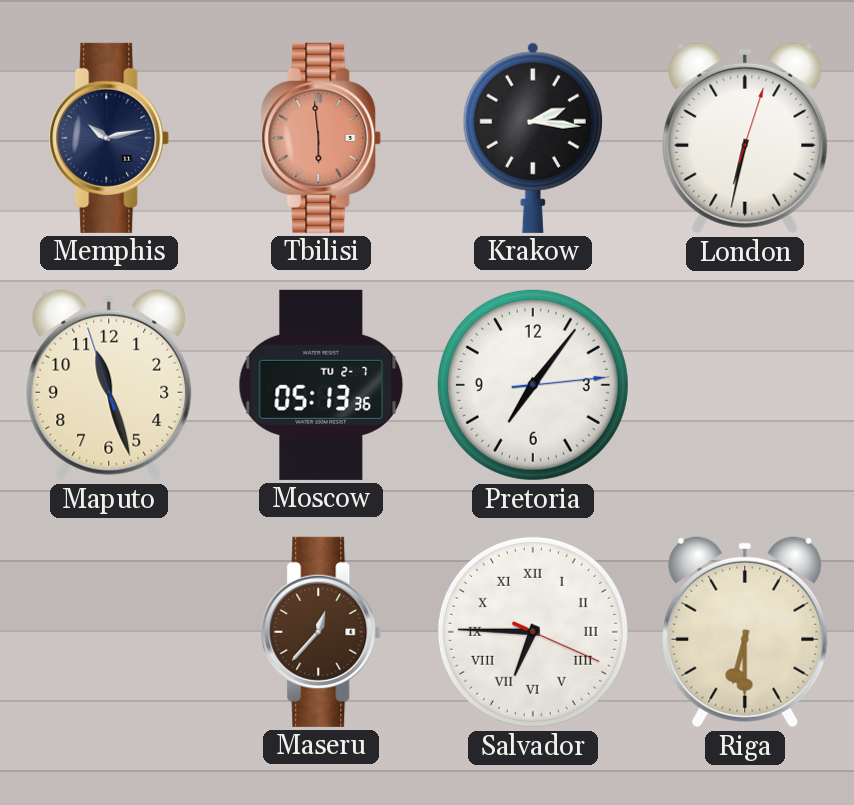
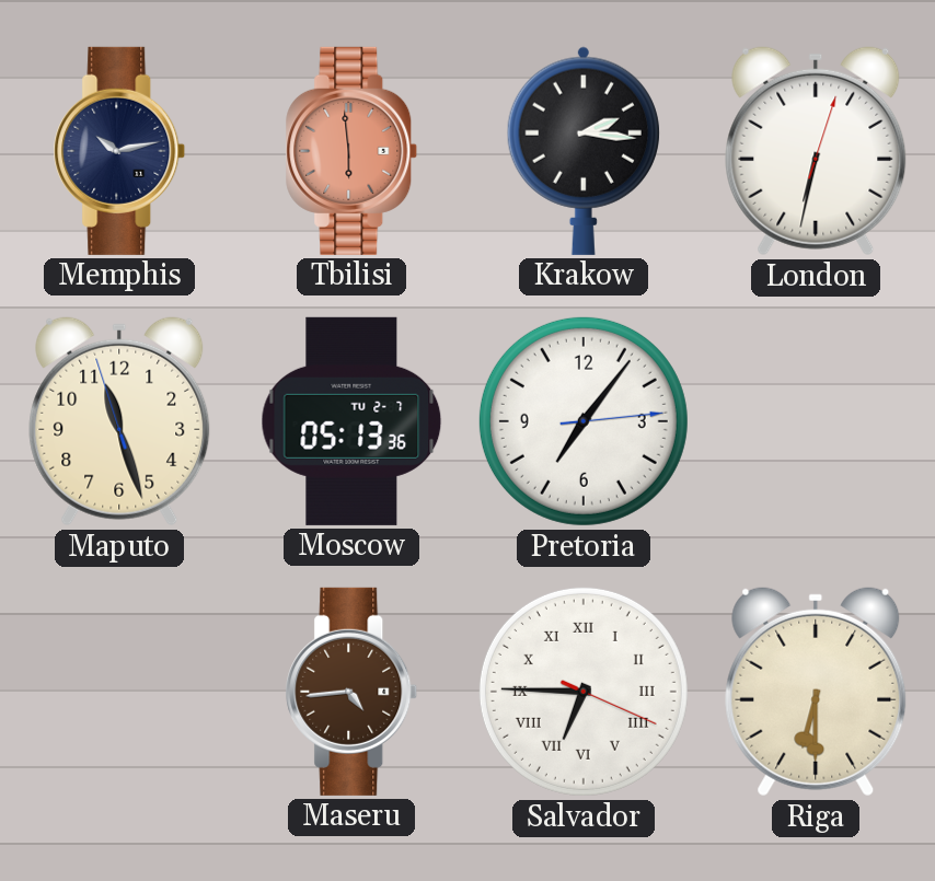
Maseru: 12:37 -> 4:44
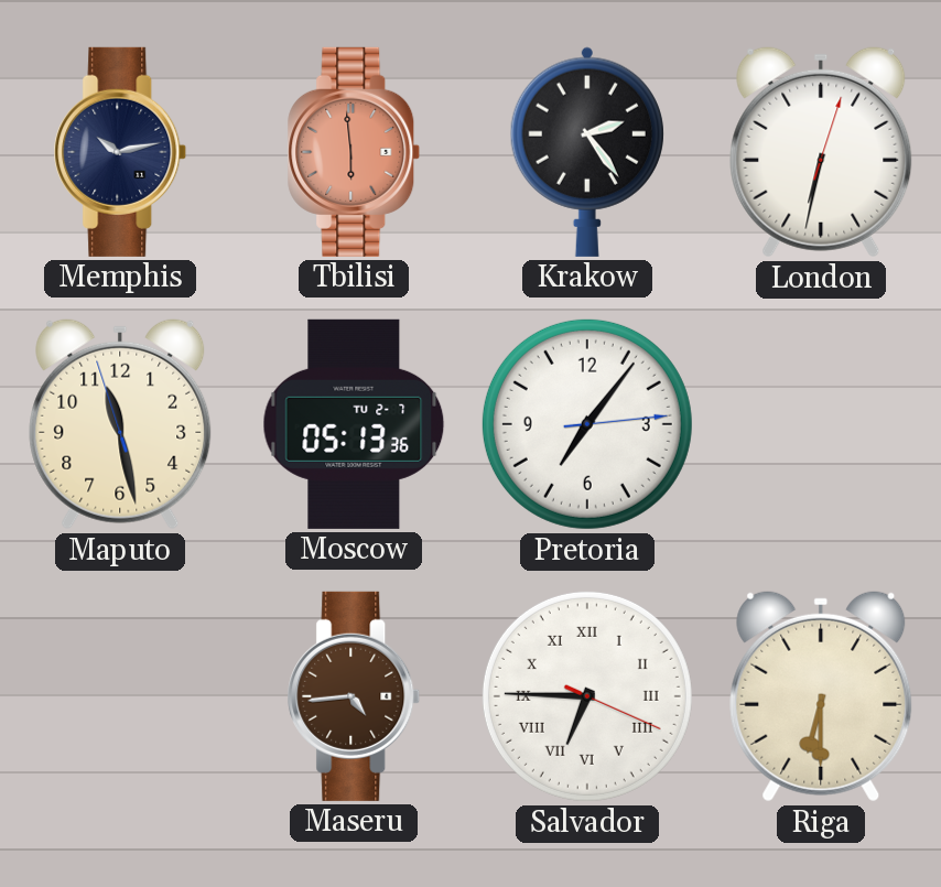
Krakow: 2:16 -> 2:24
Maputo: 11:26 -> 11:27
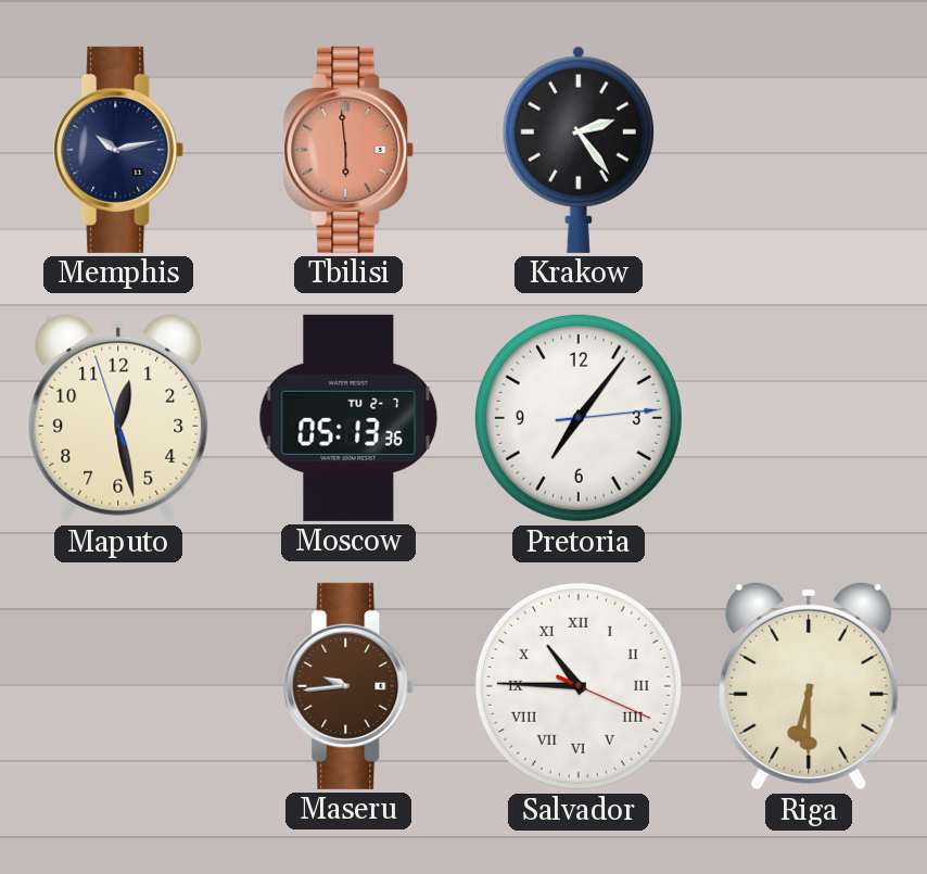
London: 6:32 -> none
Maputo: 11:27 -> 12:27
Maseru: 4:44 -> 9:44
Salvador: 6:45 -> 10:45
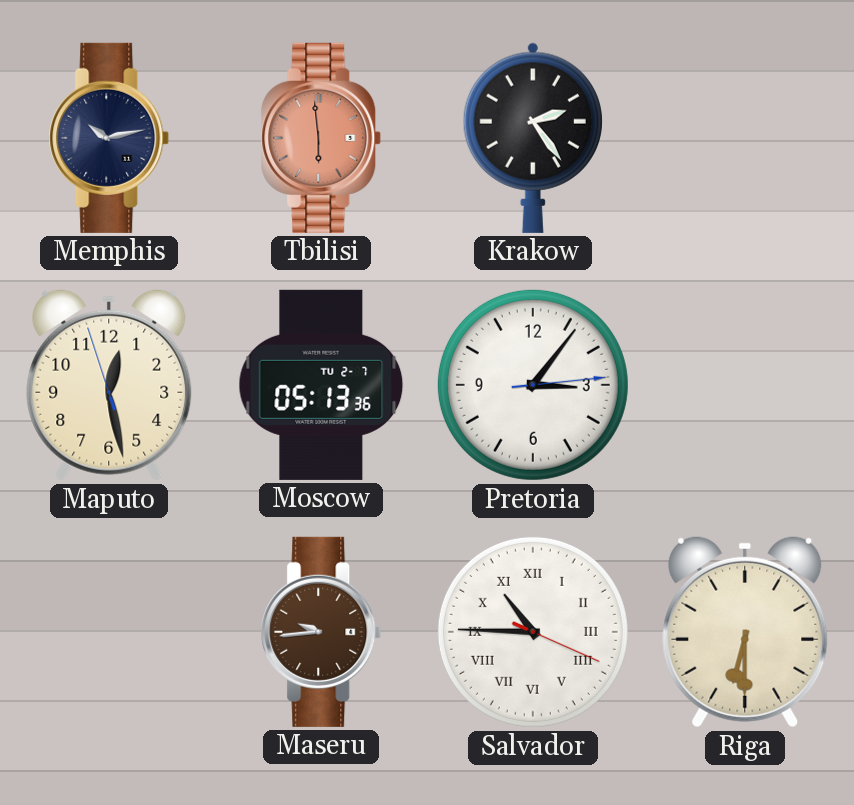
Pretoria: 7:06 -> 3:06
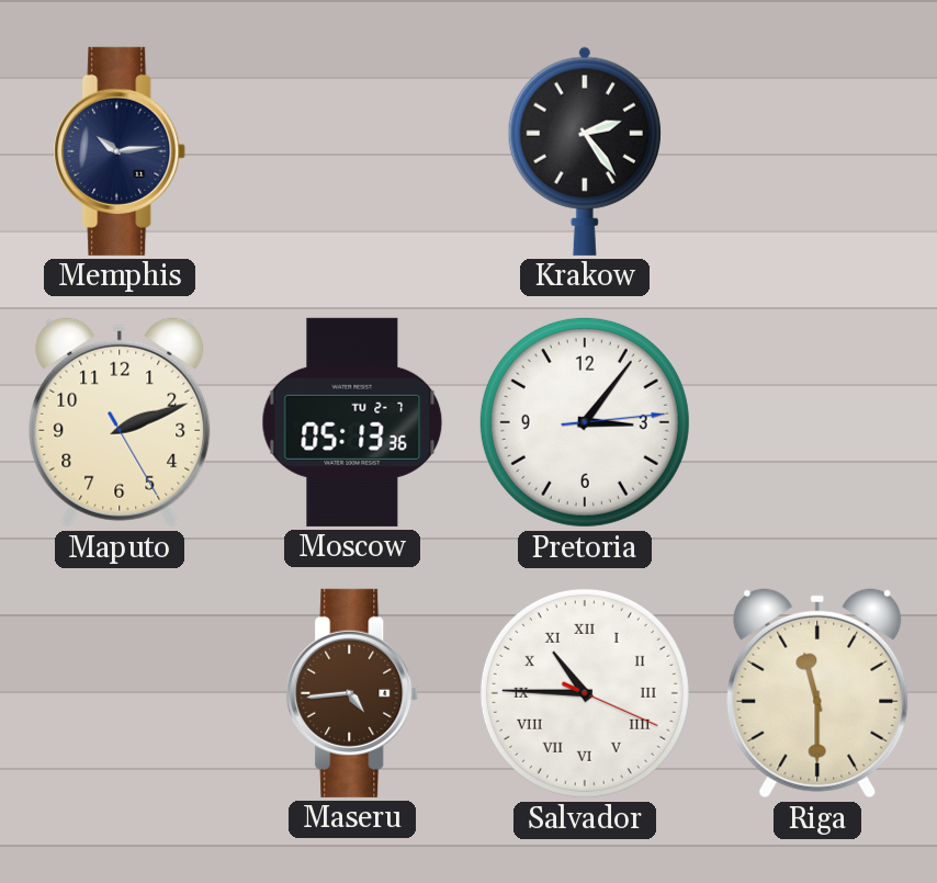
Memphis: 10:13 -> 10:14
Tbilisi: 5:59 -> none
Maputo: 12:27 -> 2:11
Maseru: 9:44 -> 4:44
Riga: 6:30 -> 11:30
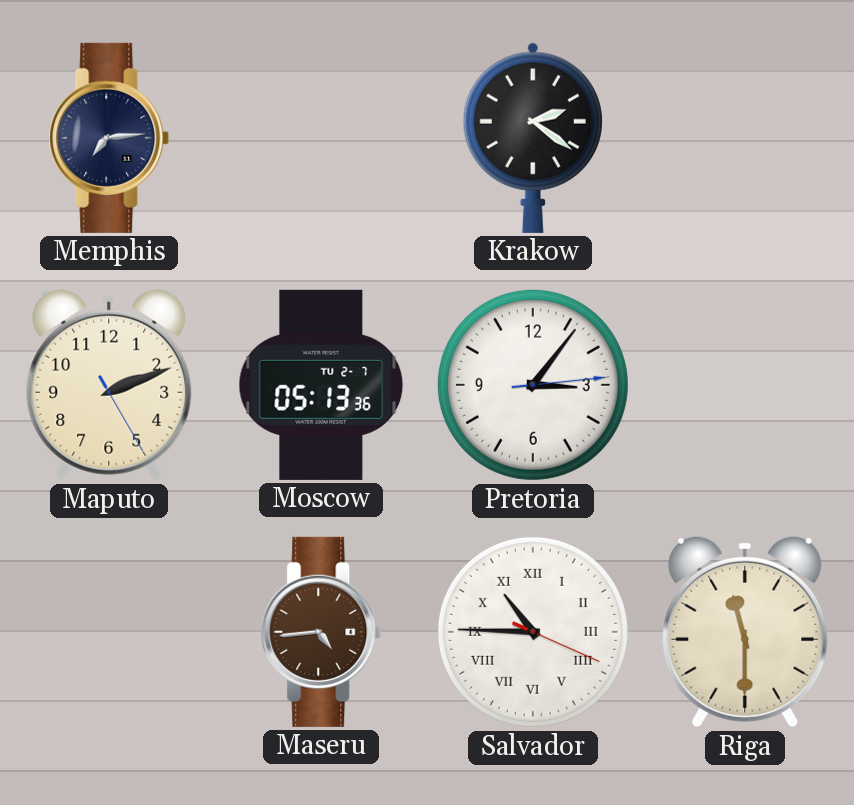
Memphis: 10:14 -> 7:14
Krakow: 2:24 -> 2:21
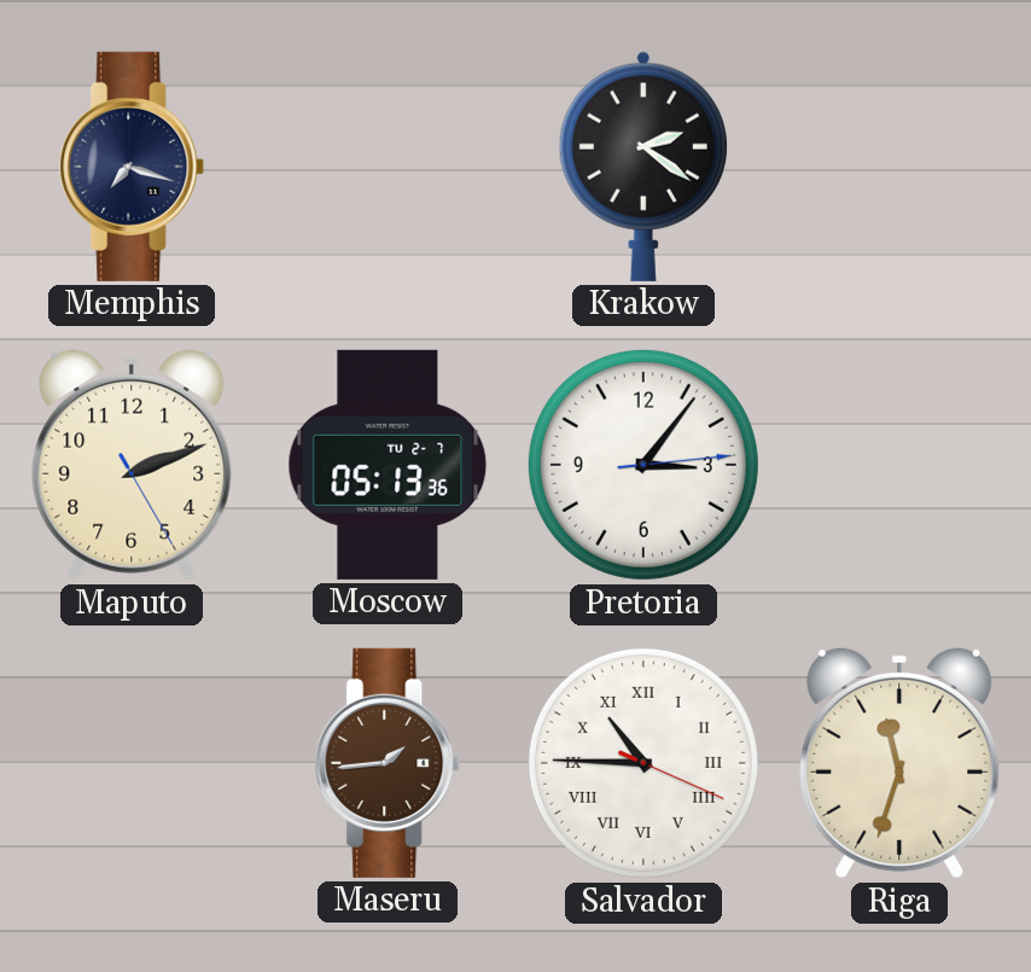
Memphis: 7:14 -> 7:18
Maseru: 4:44 -> 1:44
Riga: 11:30 -> 11:33
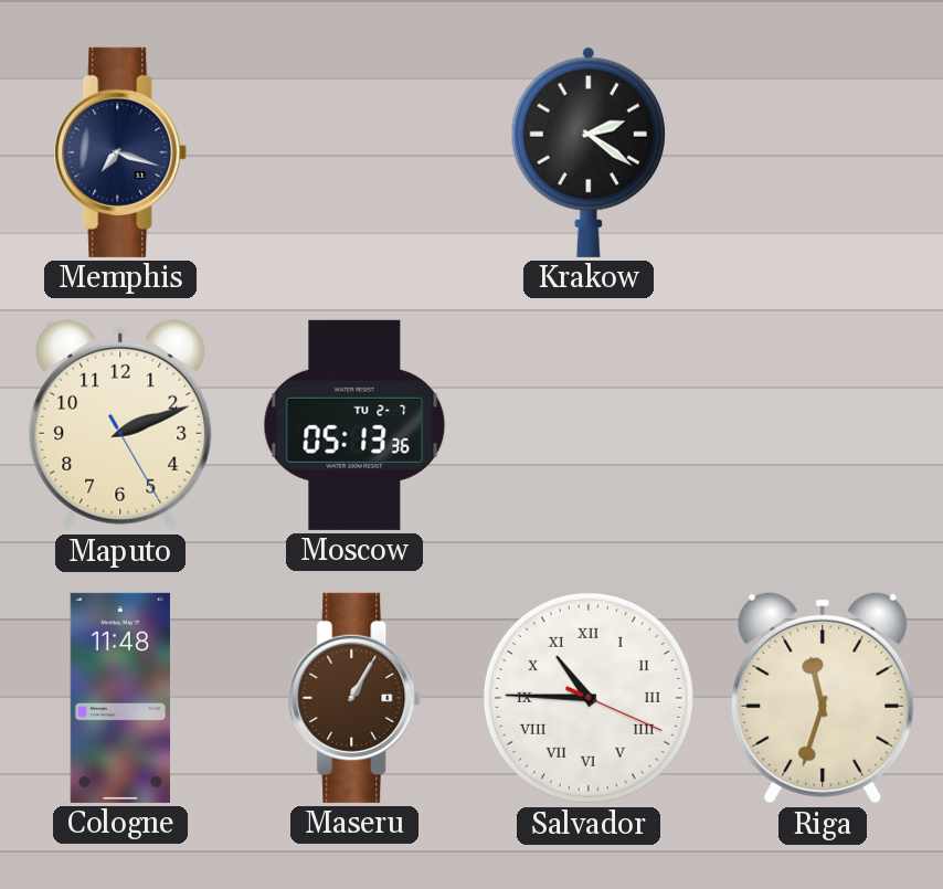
Pretoria: 3:06 -> none
Cologne: none -> 11:48
Maseru: 1:44 -> 1:05
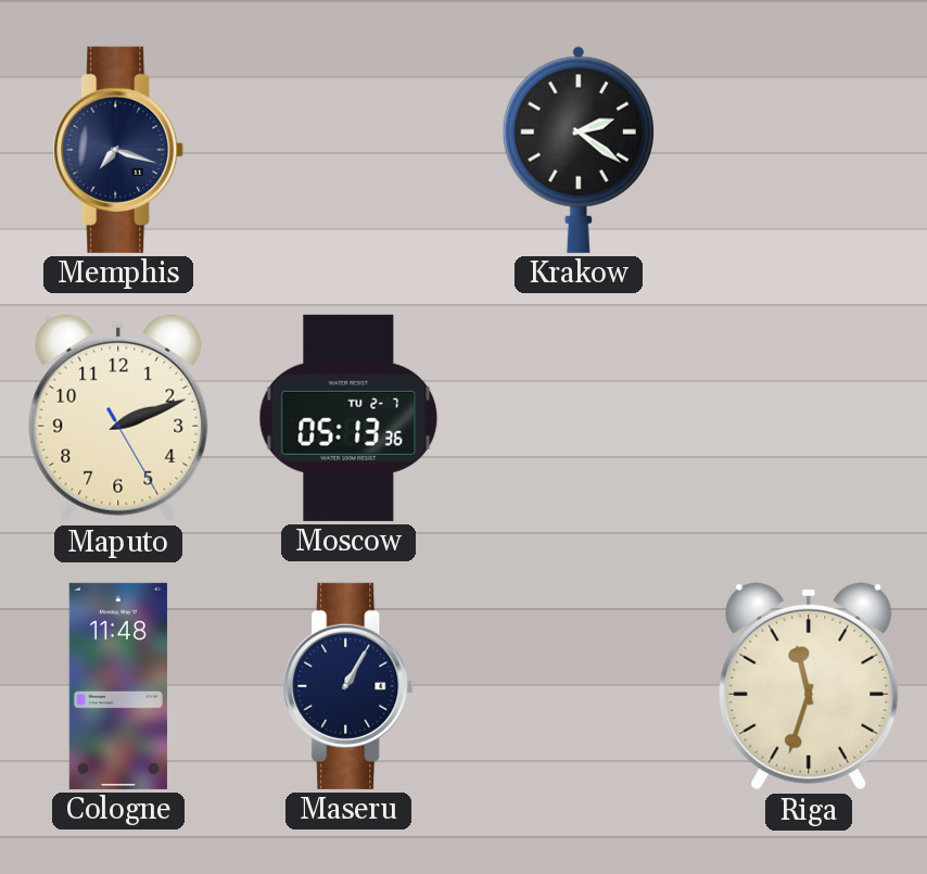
Maseru dial: brown -> navy
Salvador: 10:45 -> none
